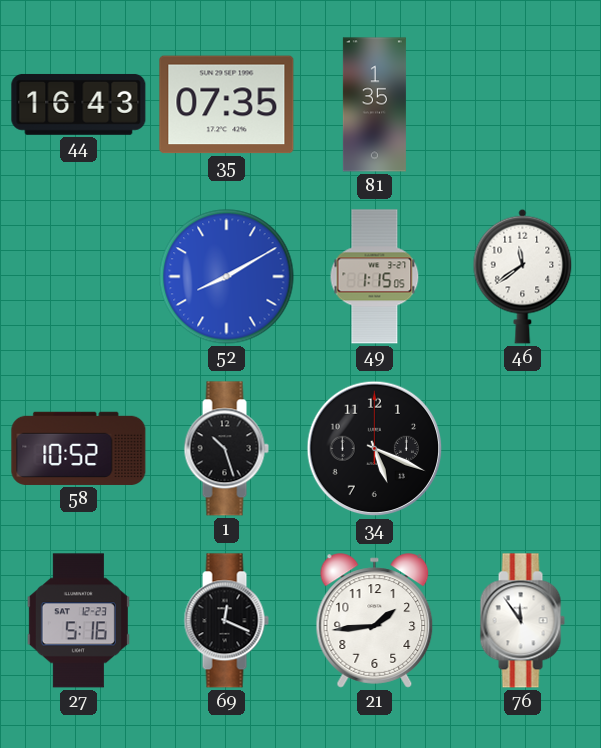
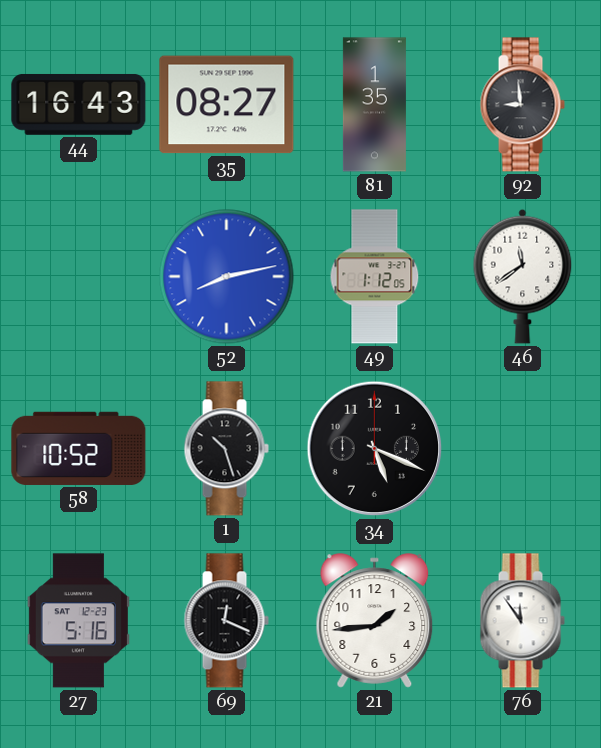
35: 07:35 -> 08:27
92: none -> 8:59
52: 8:10 -> 8:13
49: 1:15 -> 1:12
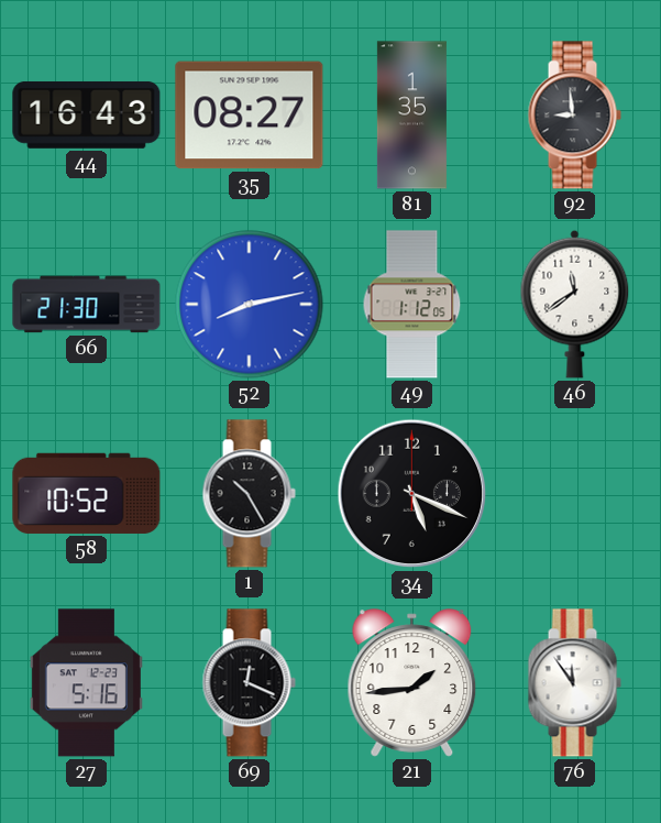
66: none -> 21:30
1: 10:27 -> 10:25
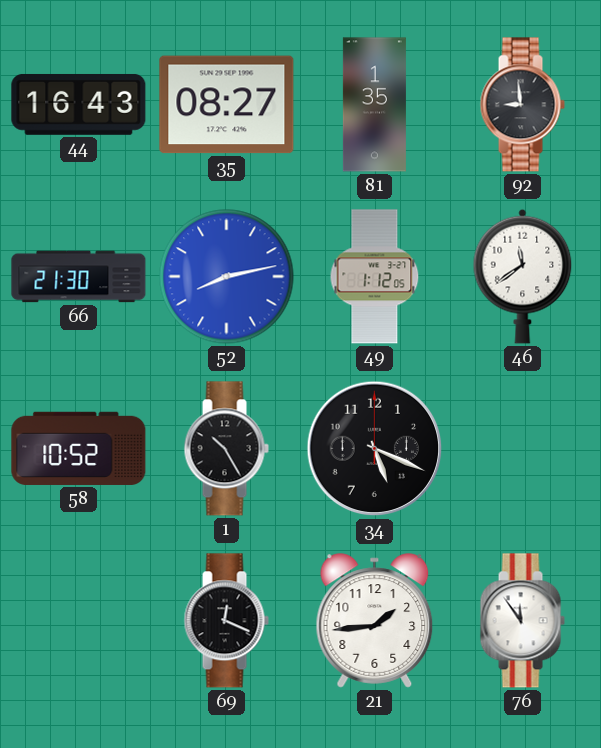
27: 5:16 -> none
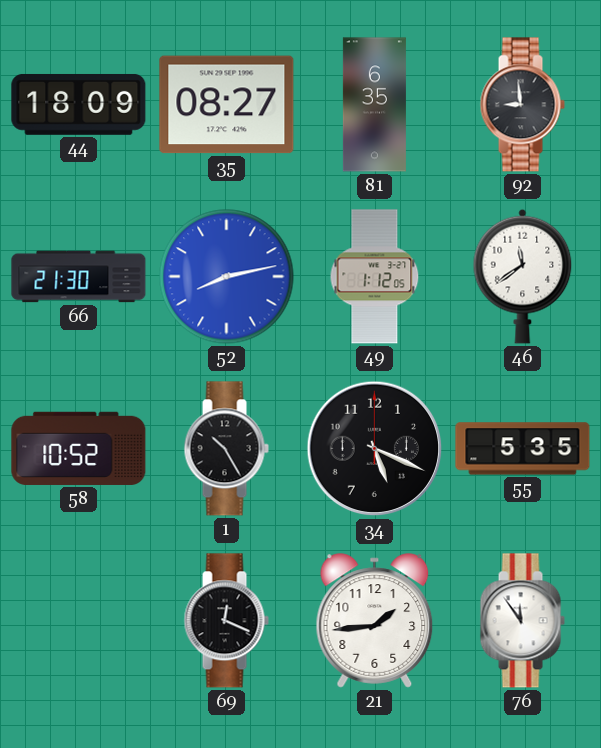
44: 16:43 -> 18:09
81: 1:35 -> 6:35
55: none -> 5:35
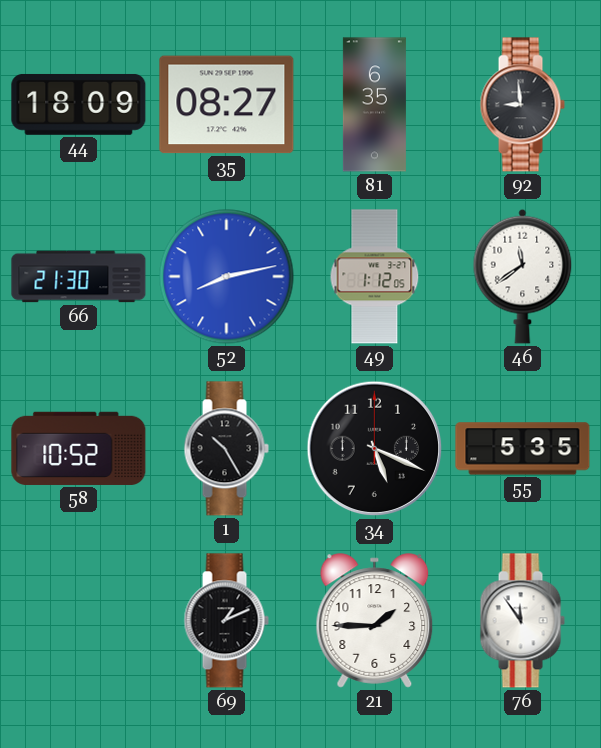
69: 12:19 -> 1:11
21: 1:44 -> 1:45
